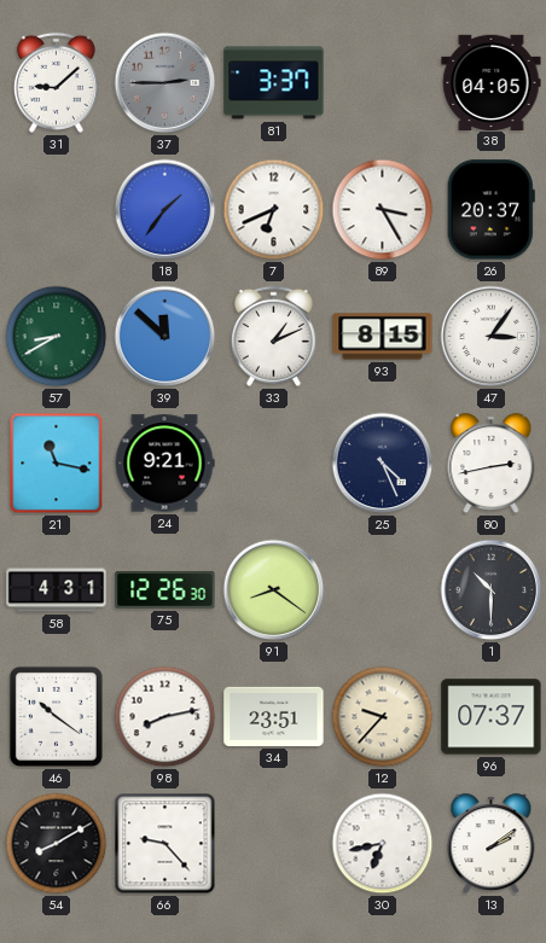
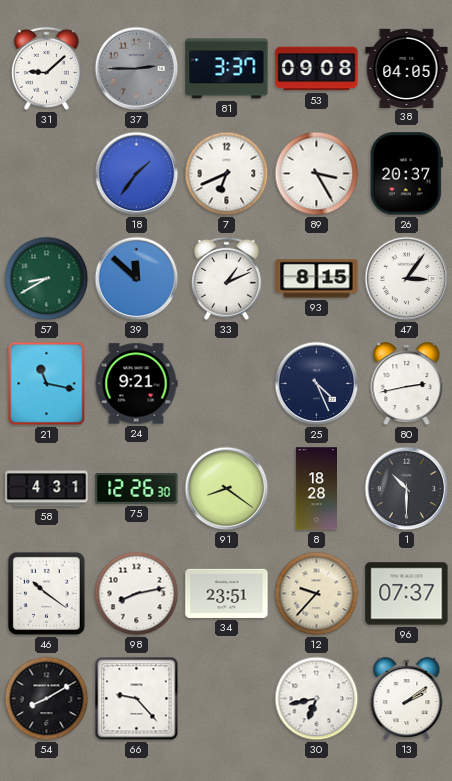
53: none -> 09:08
8: none -> 18:28
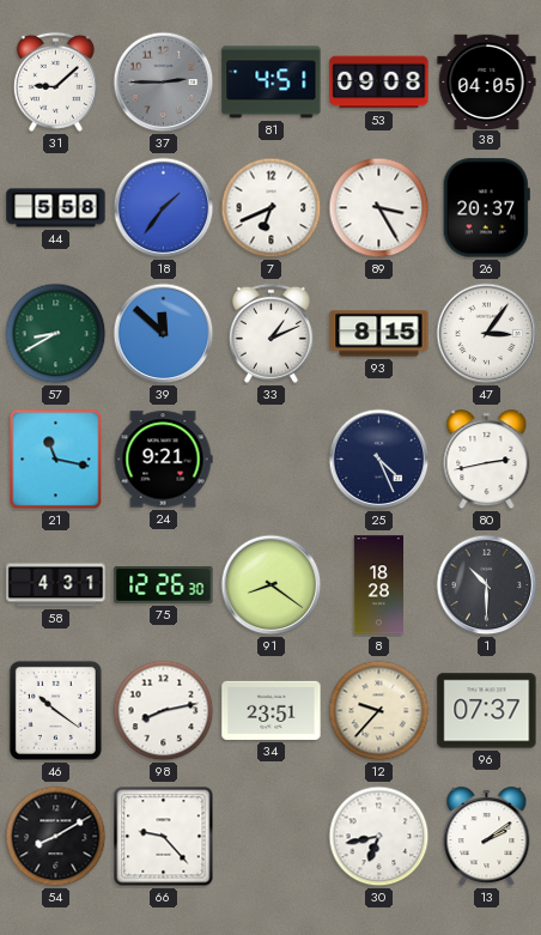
81: 3:37 -> 4:51
44: none -> 5:58
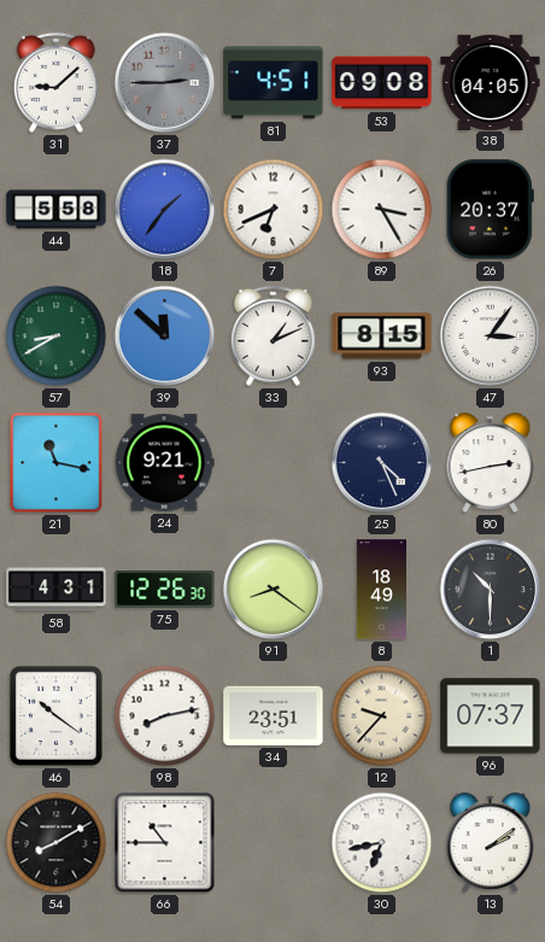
8: 18:28 -> 18:49
66: 9:23 -> 10:45
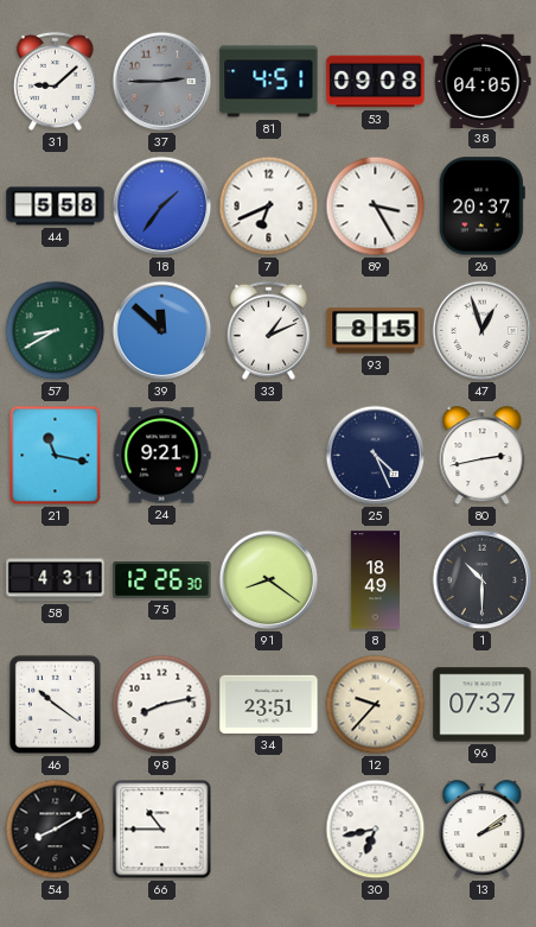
47: 3:06 -> 12:57
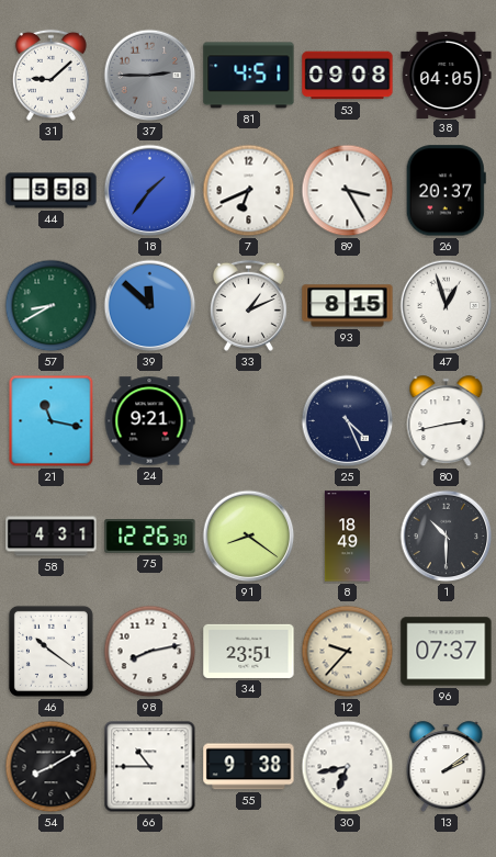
55: none -> 9:38
